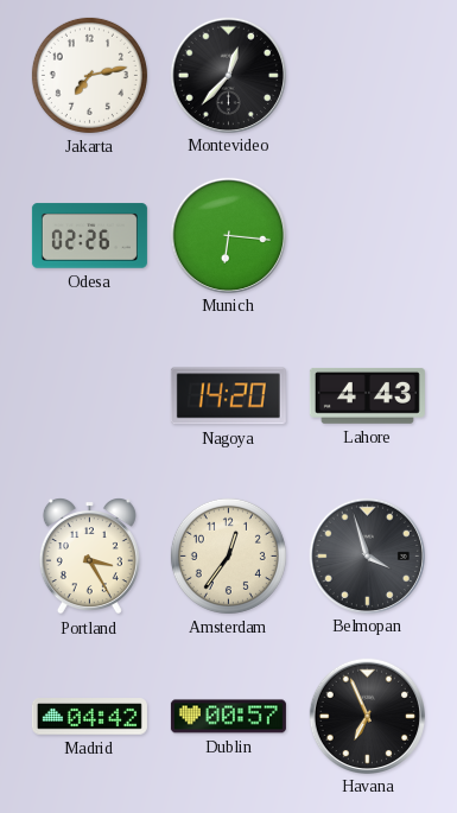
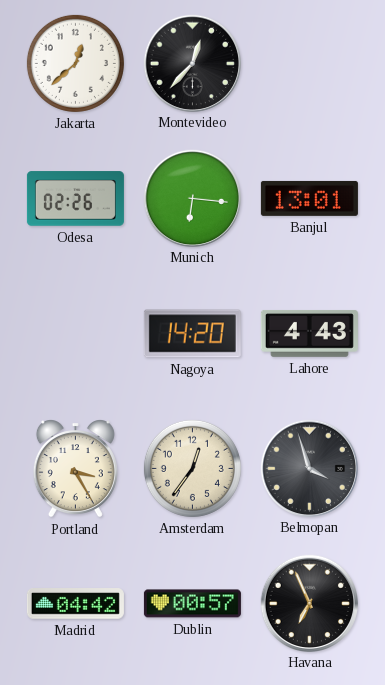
Jakarta: 7:13 -> 12:38
Banjul: none -> 13:01
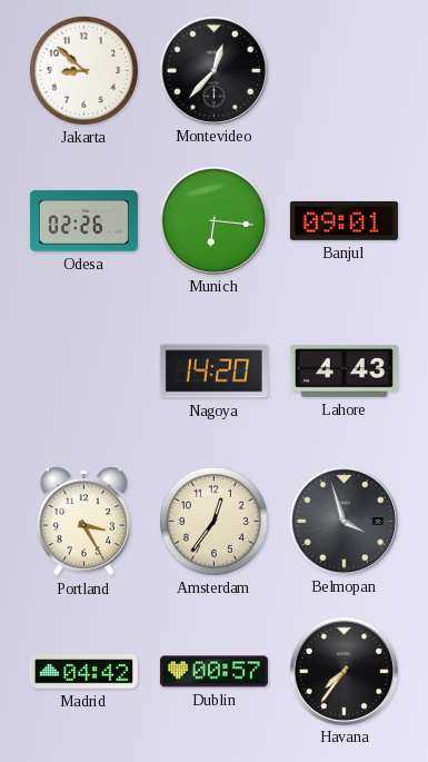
Jakarta: 12:38 -> 8:52
Banjul: 13:01 -> 09:01
Havana: 6:56 -> 7:36
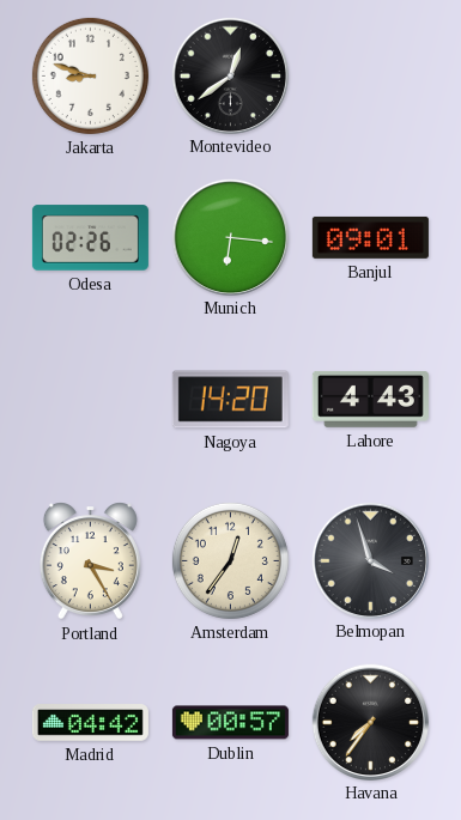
Jakarta: 8:52 -> 8:48
Montevideo: 12:37 -> 12:39
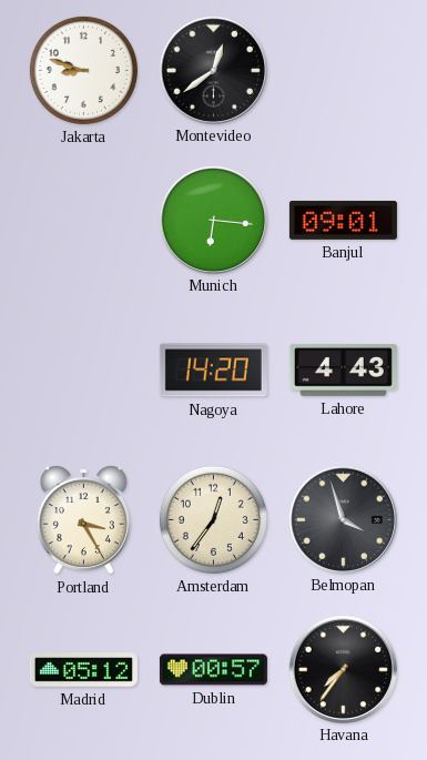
Odesa: 02:26 -> none
Madrid: 04:42 -> 05:12
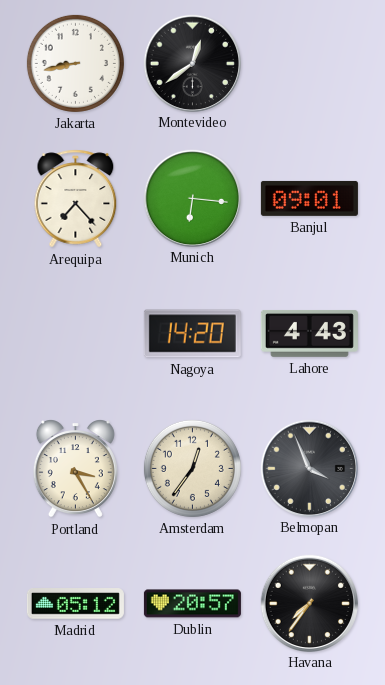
Jakarta: 8:48 -> 8:43
Arequipa: none -> 7:23
Belmopan: 3:57 -> 3:56
Dublin: 00:57 -> 20:57
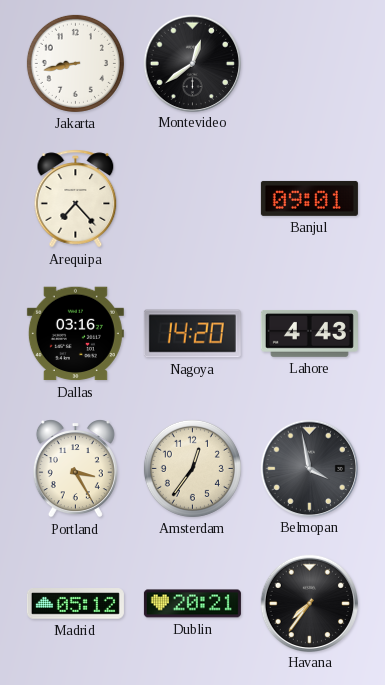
Munich: 6:16 -> none
Dallas: none -> 03:16
Belmopan: 3:56 -> 3:58
Dublin: 20:57 -> 20:21
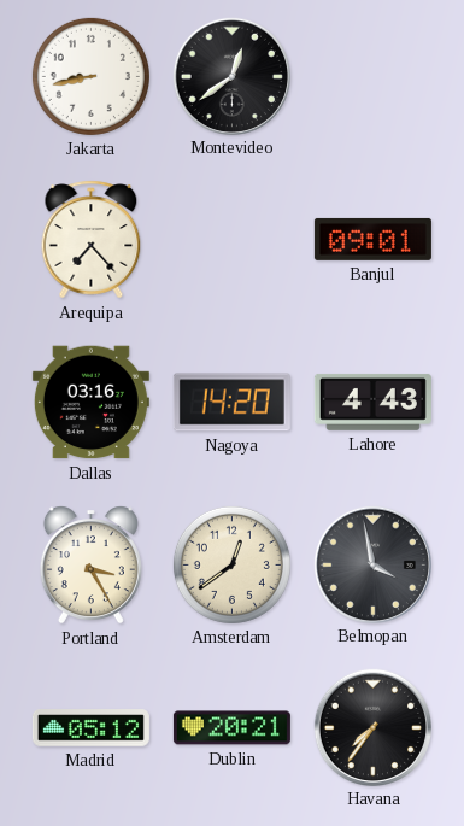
Amsterdam: 12:36 -> 12:39
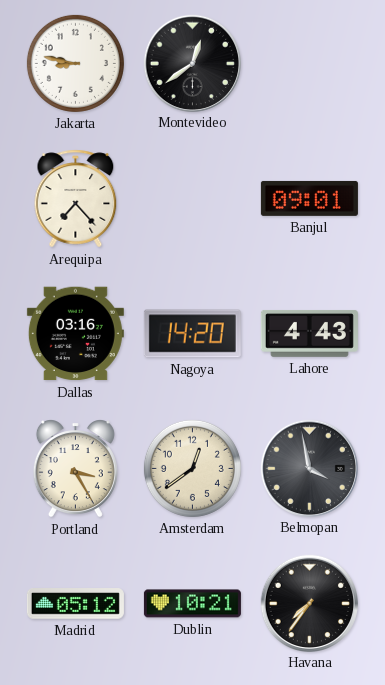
Jakarta: 8:43 -> 8:47
Dublin: 20:21 -> 10:21
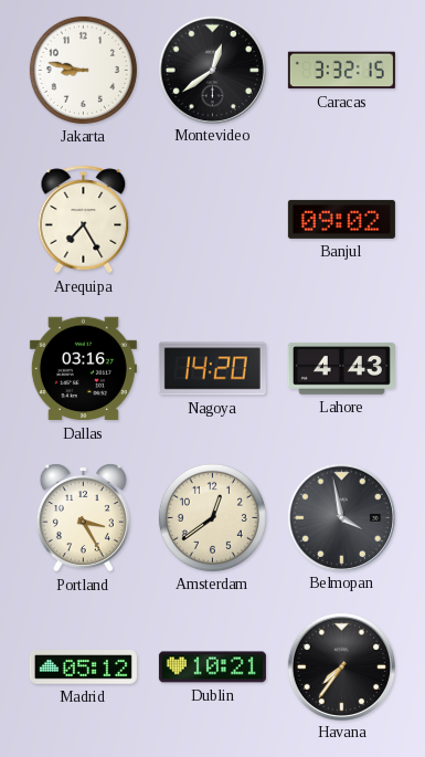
Caracas: none -> 3:32
Arequipa: 7:23 -> 7:25
Banjul: 09:01 -> 09:02
